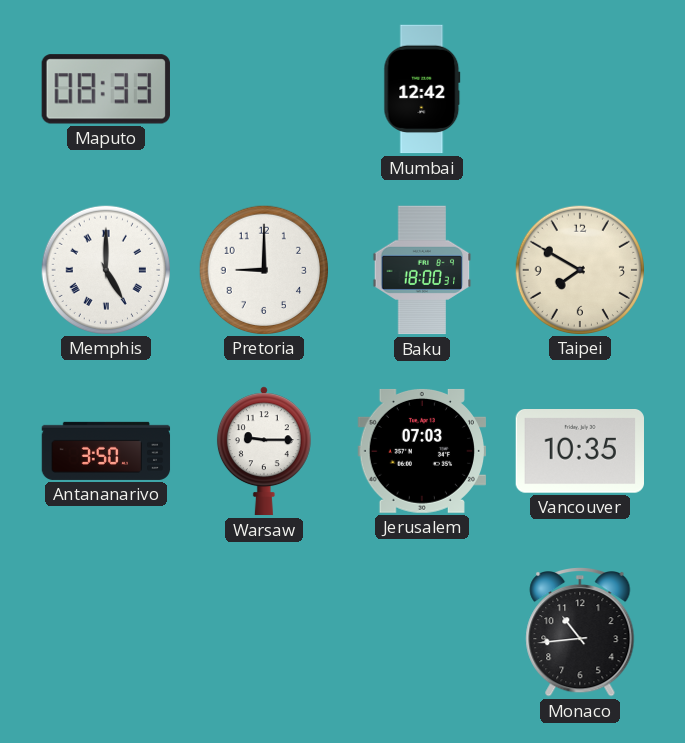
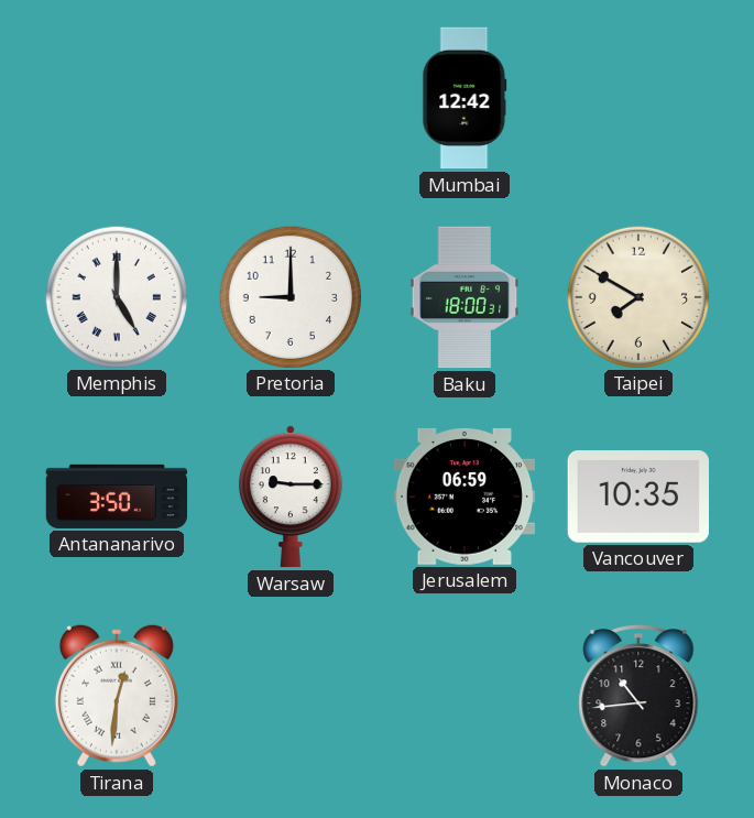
Maputo: 08:33 -> none
Jerusalem: 07:03 -> 06:59
Tirana: none -> 12:31
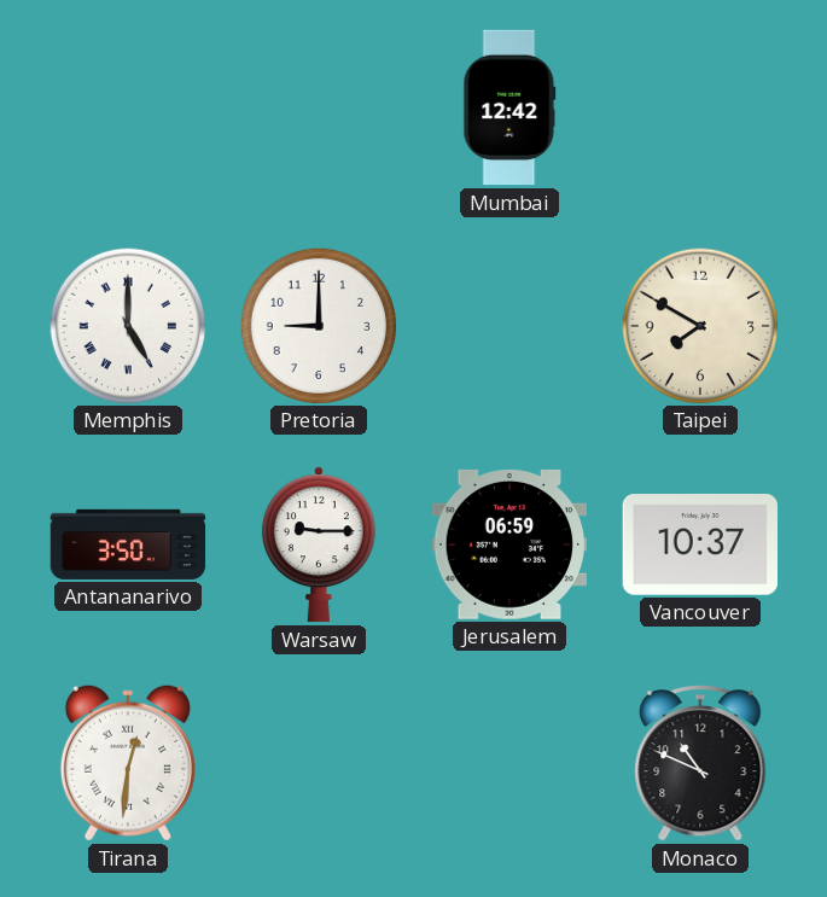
Baku: 18:00 -> none
Vancouver: 10:35 -> 10:37
Monaco: 10:44 -> 10:49
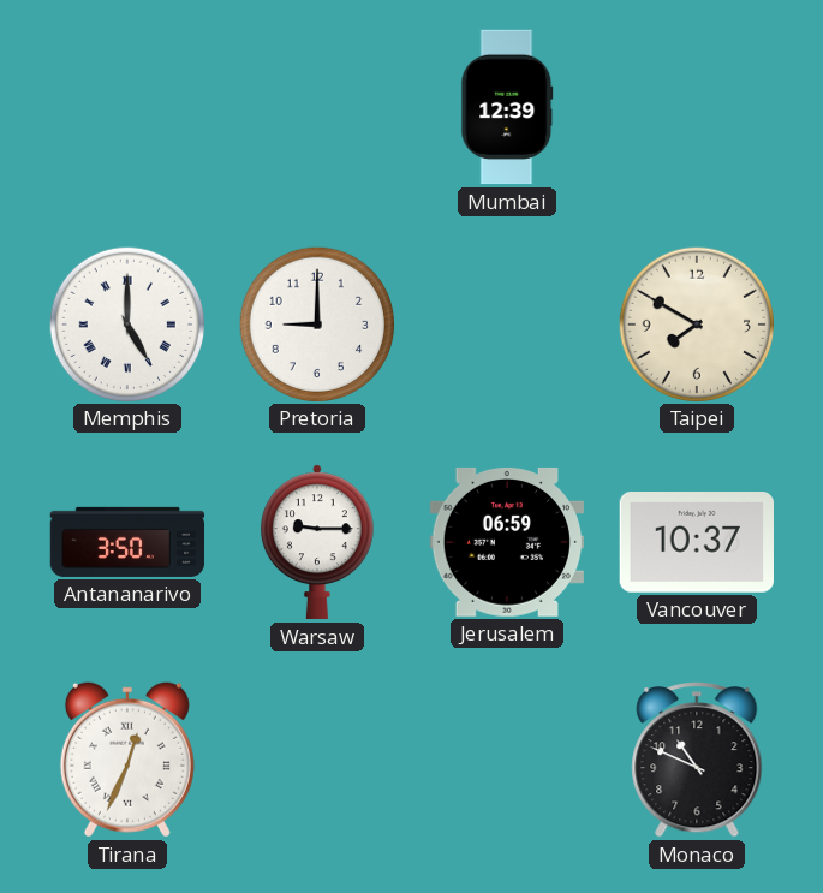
Mumbai: 12:42 -> 12:39
Tirana: 12:31 -> 12:34
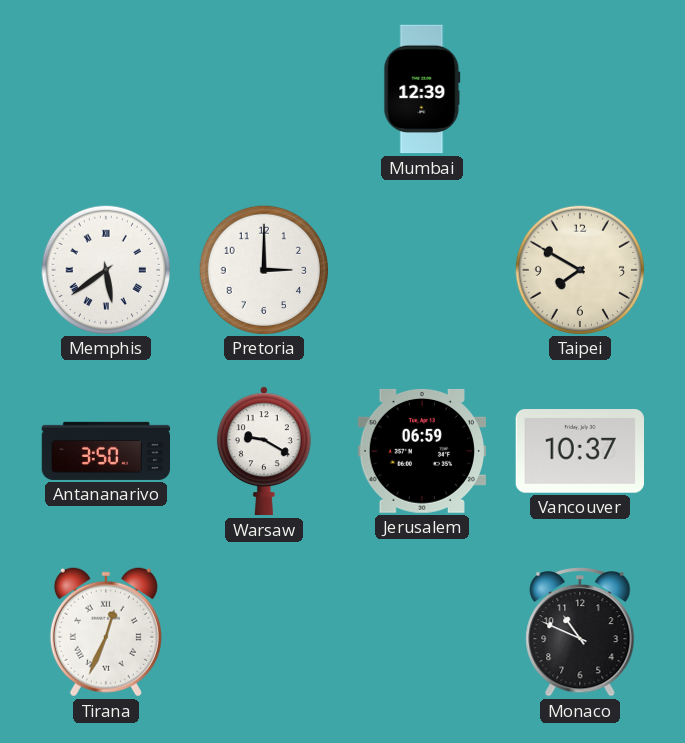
Memphis: 5:00 -> 5:39
Pretoria: 9:00 -> 3:00
Warsaw: 9:15 -> 9:20
